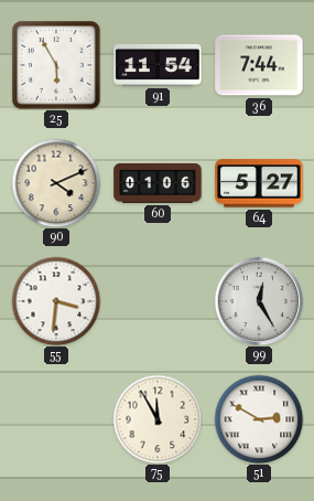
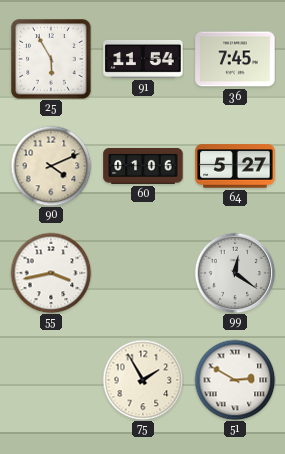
36: 7:44 -> 7:45
55: 3:31 -> 3:43
99: 12:25 -> 12:21
75: 11:55 -> 1:55
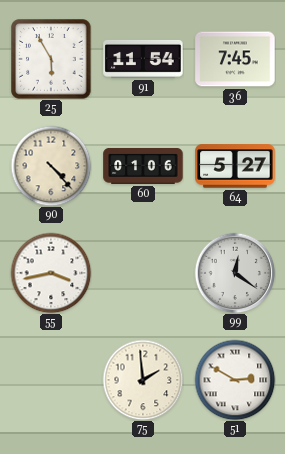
90: 4:11 -> 4:23
75: 1:55 -> 1:59
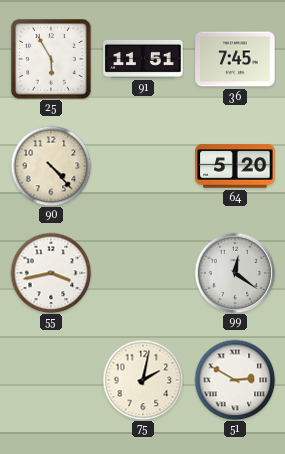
91: 11:54 -> 11:51
60: 01:06 -> none
64: 5:27 -> 5:20
75: 1:59 -> 2:02
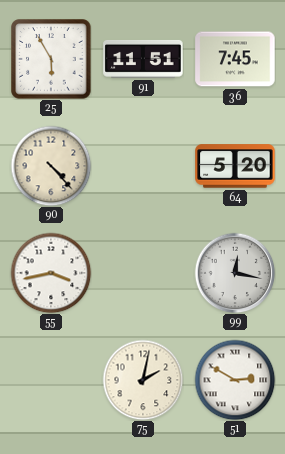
99: 12:21 -> 12:17
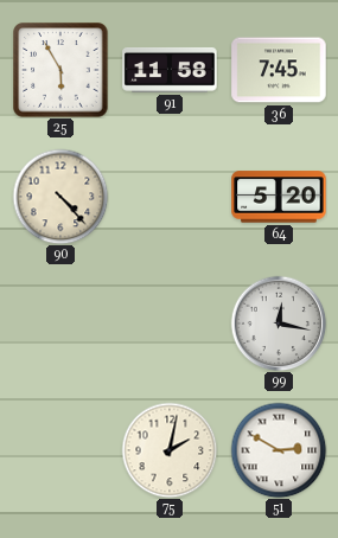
91: 11:51 -> 11:58
55: 3:43 -> none
